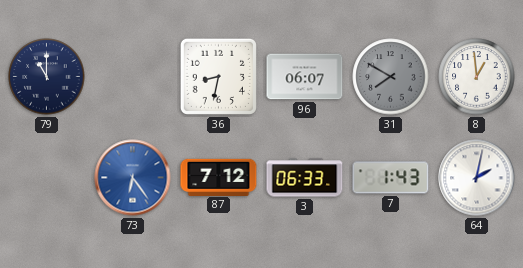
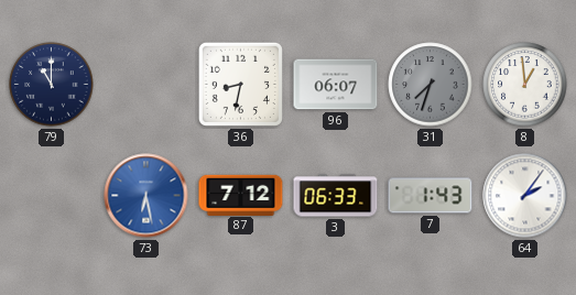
31: 7:50 -> 7:33
73: 6:24 -> 6:28
64: 2:02 -> 2:06
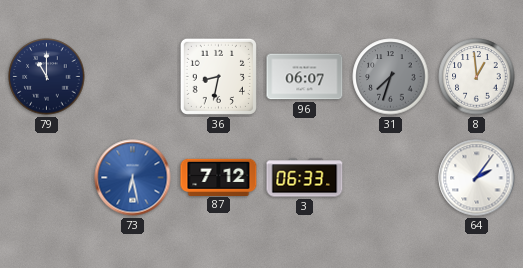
7: 1:43 -> none
